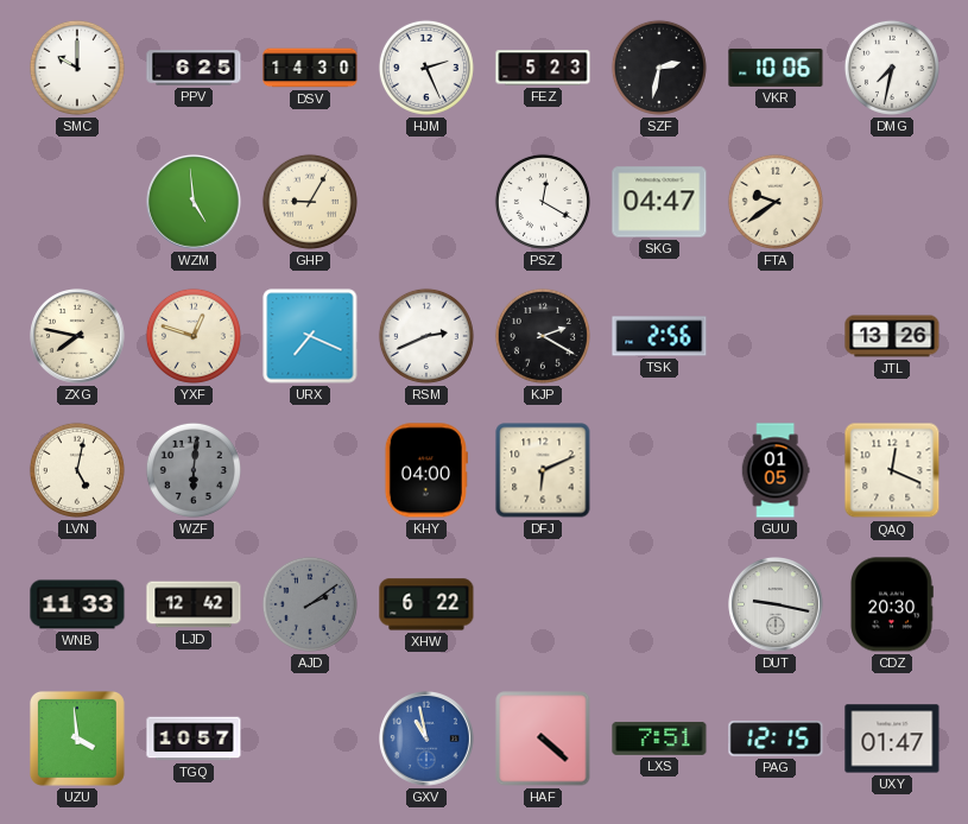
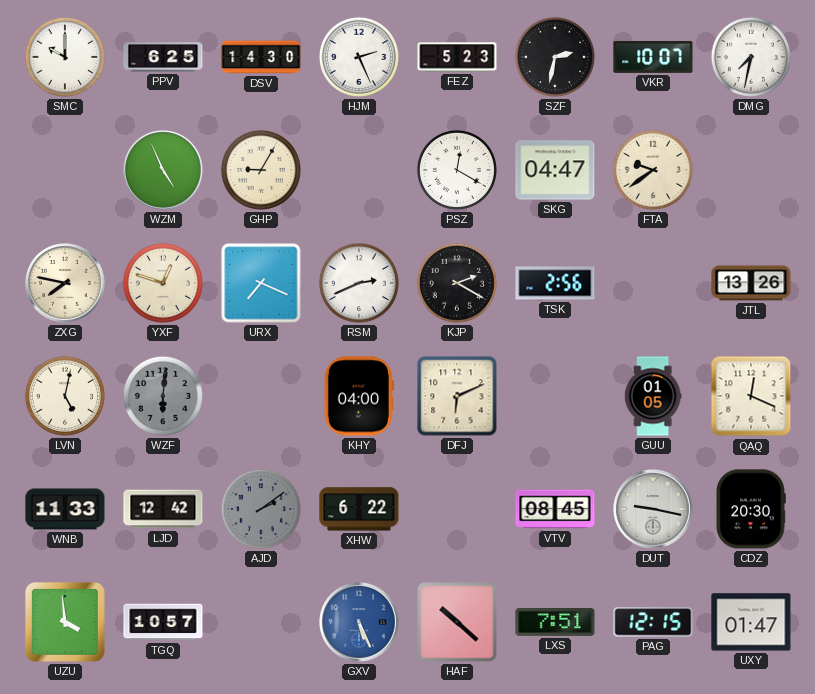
VKR: 10:06 -> 10:07
WZM: 4:59 -> 4:56
VTV: none -> 08:45
GXV: 10:58 -> 5:26
HAF: 4:22 -> 10:22
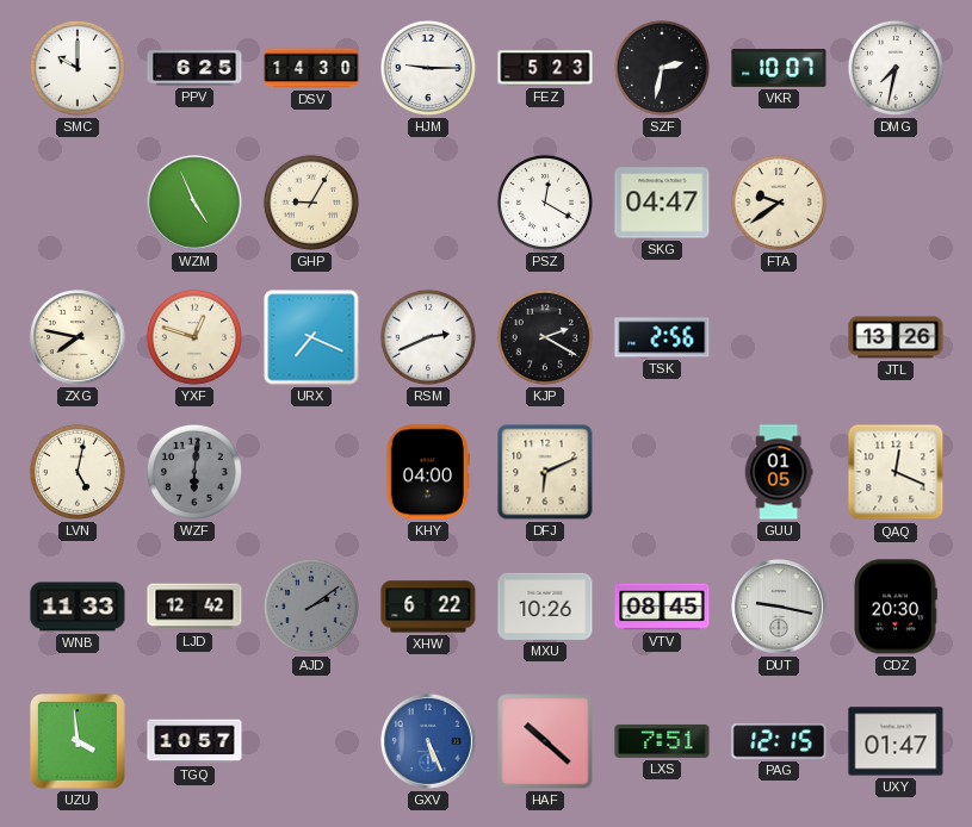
HJM: 2:26 -> 9:15
MXU: none -> 10:26
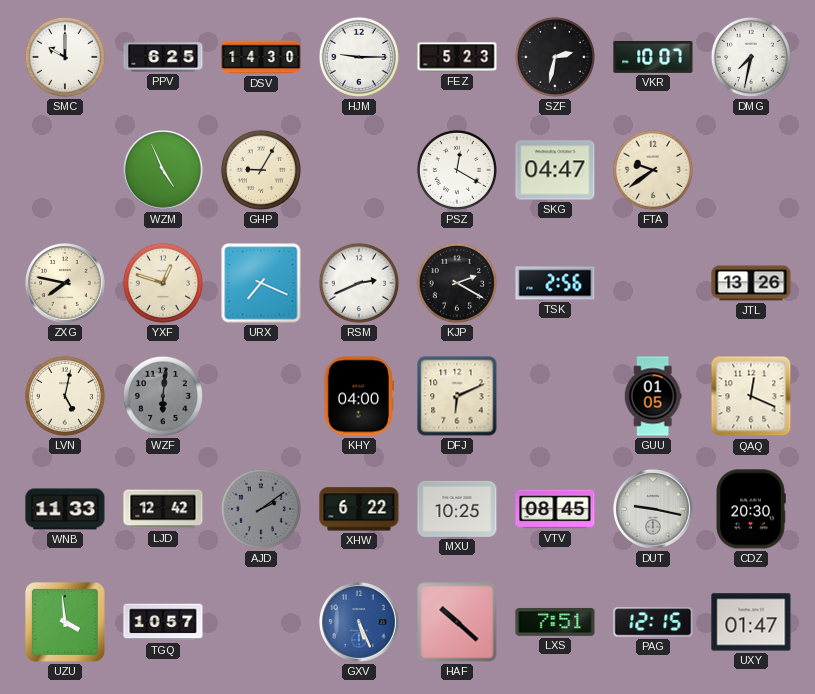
MXU: 10:26 -> 10:25
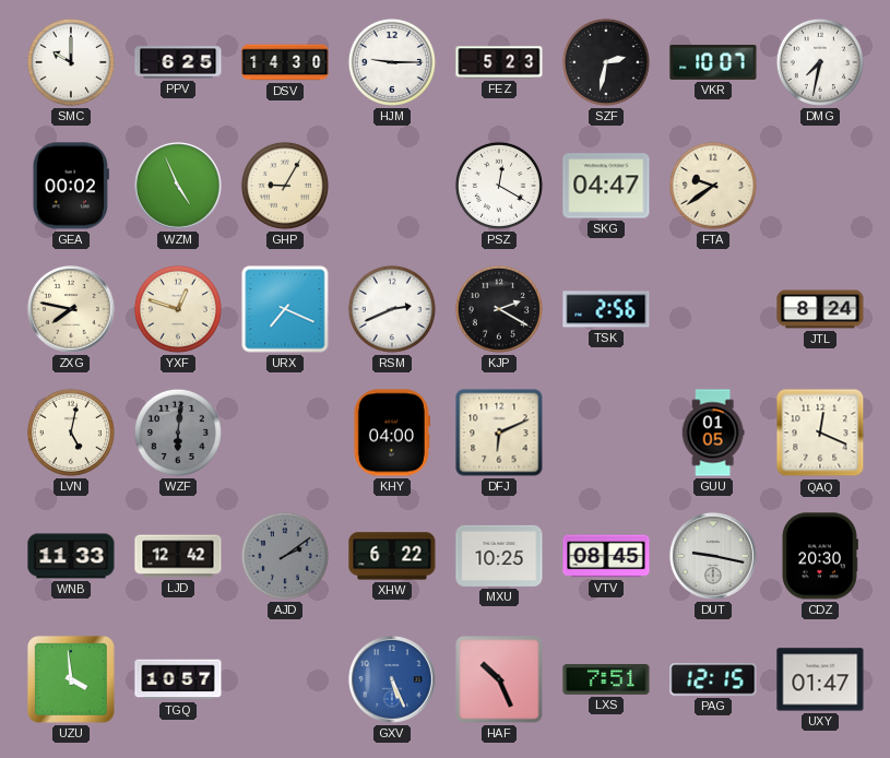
GEA: none -> 00:02
JTL: 13:26 -> 8:24
HAF: 10:22 -> 10:26
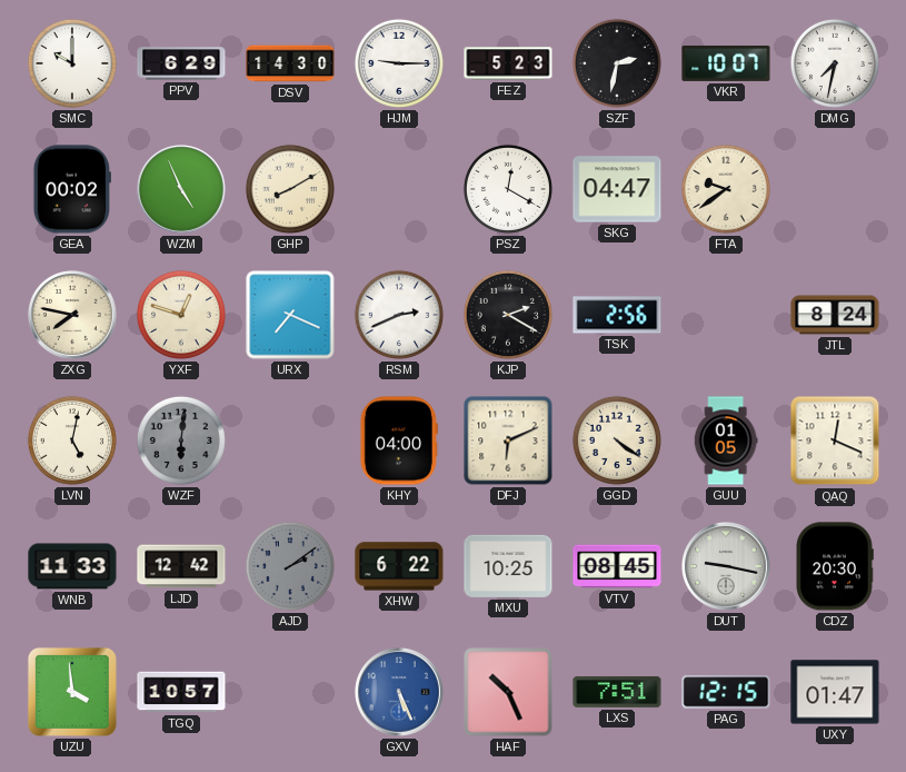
PPV: 6:25 -> 6:29
GHP: 9:05 -> 8:10
GGD: none -> 4:21
